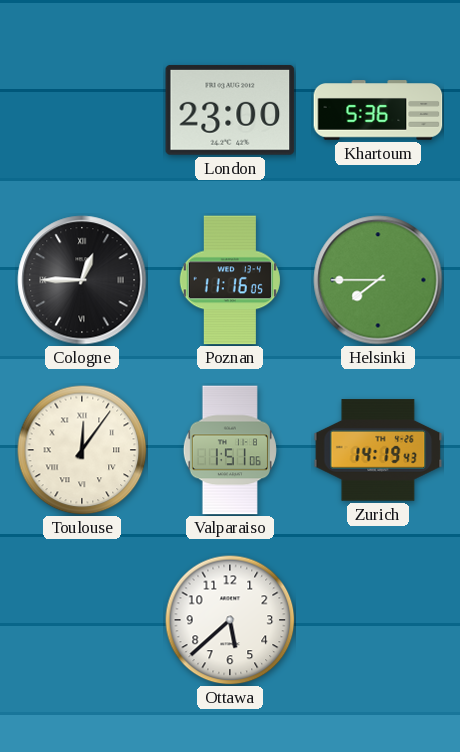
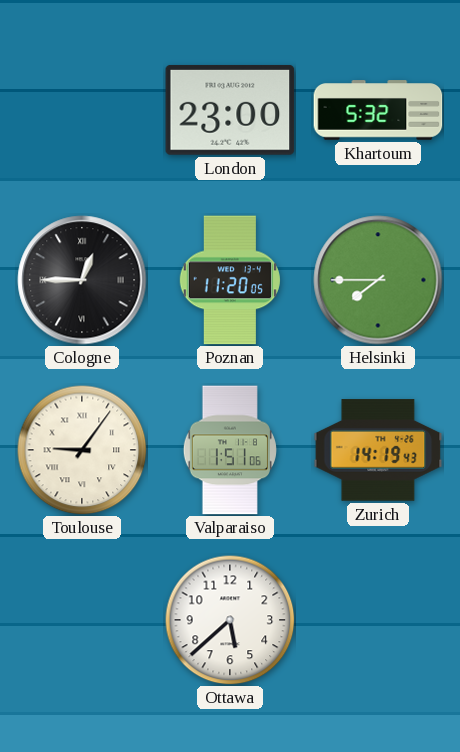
Khartoum: 5:36 -> 5:32
Poznan: 11:16 -> 11:20
Toulouse: 12:06 -> 9:06
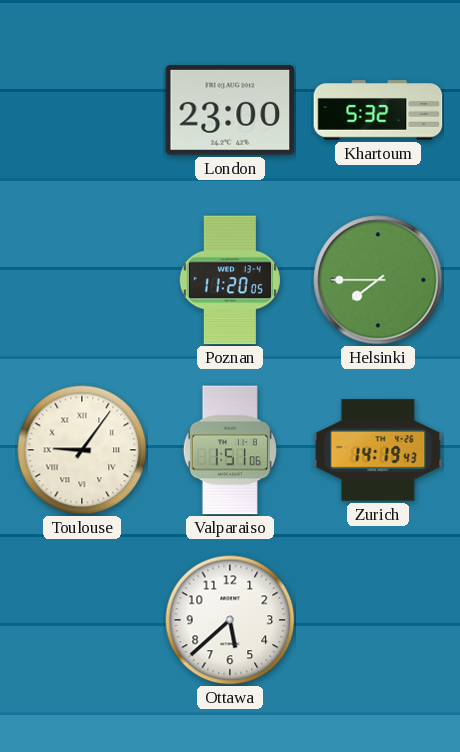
Cologne: 12:45 -> none
